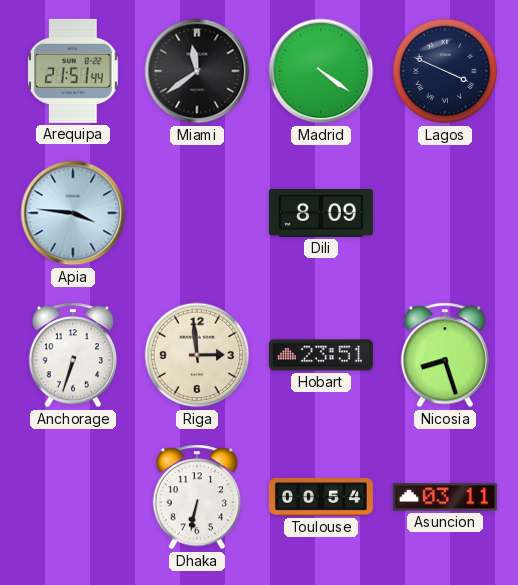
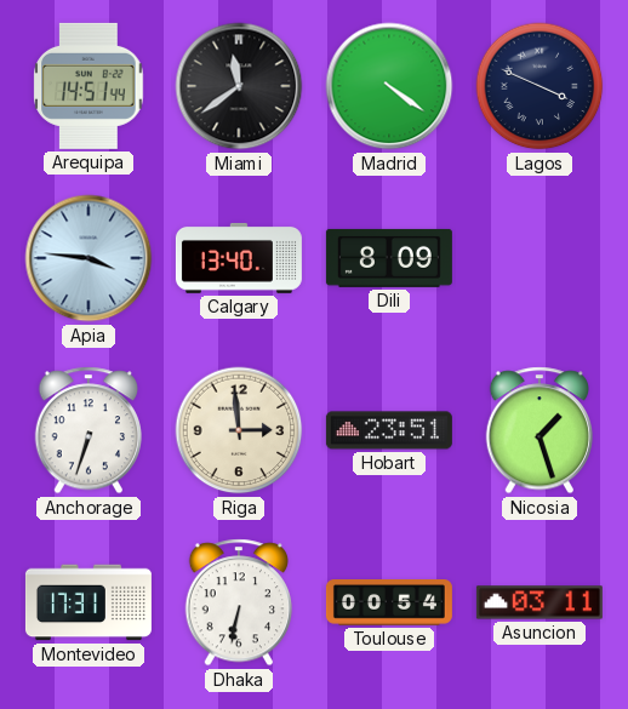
Arequipa: 21:51 -> 14:51
Calgary: none -> 13:40
Nicosia: 8:27 -> 1:27
Montevideo: none -> 17:31
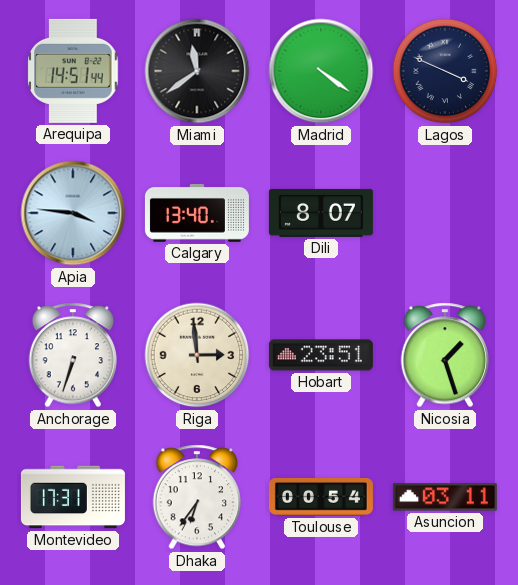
Dili: 8:09 -> 8:07
Dhaka: 6:32 -> 6:36
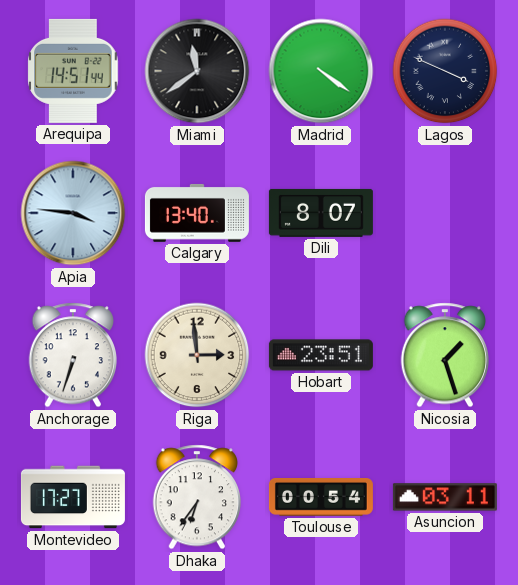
Montevideo: 17:31 -> 17:27
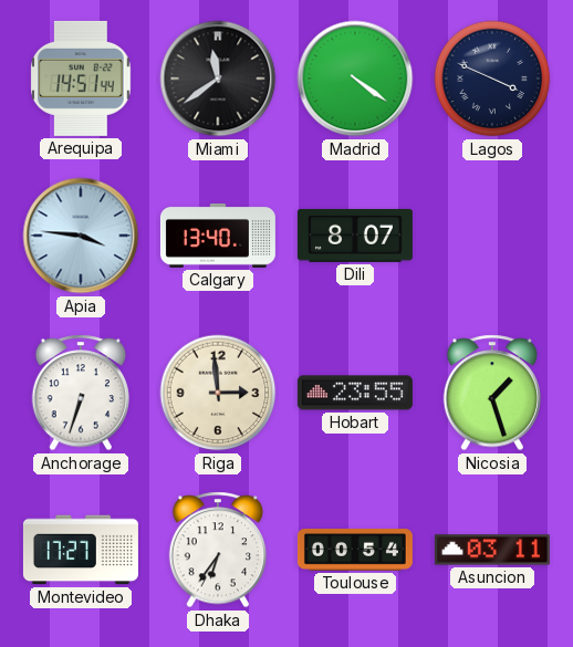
Hobart: 23:51 -> 23:55
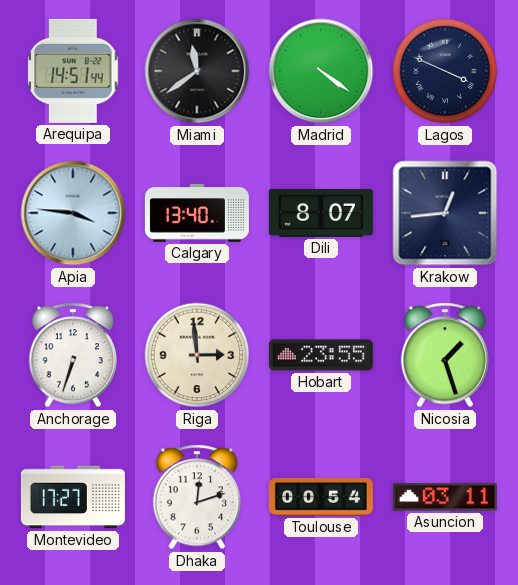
Krakow: none -> 12:44
Dhaka: 6:36 -> 12:12
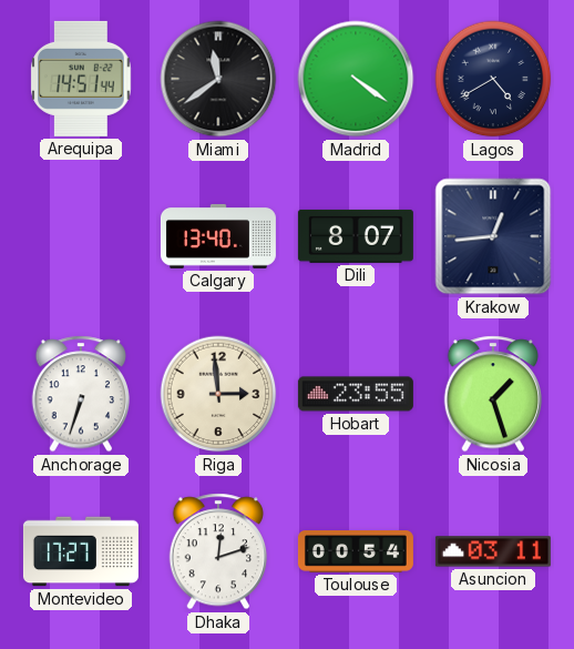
Lagos: 3:49 -> 4:40
Apia: 3:46 -> none
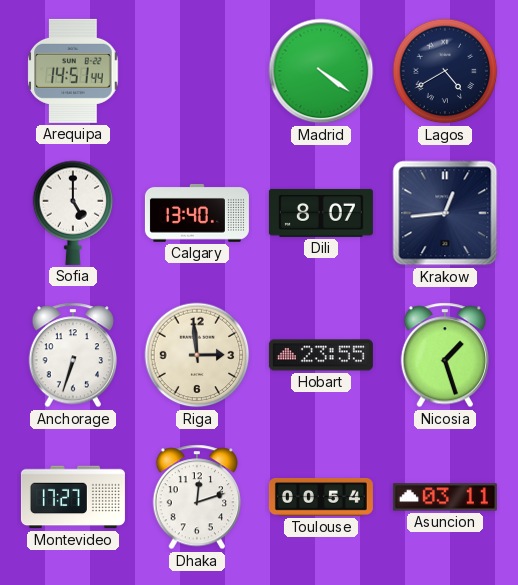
Miami: 11:39 -> none
Sofia: none -> 5:00
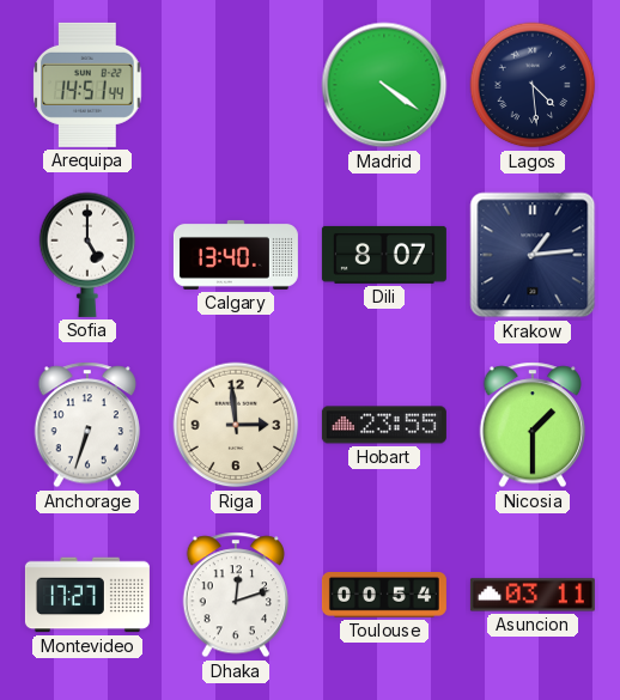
Lagos: 4:40 -> 4:29
Krakow: 12:44 -> 1:14
Nicosia: 1:27 -> 1:30
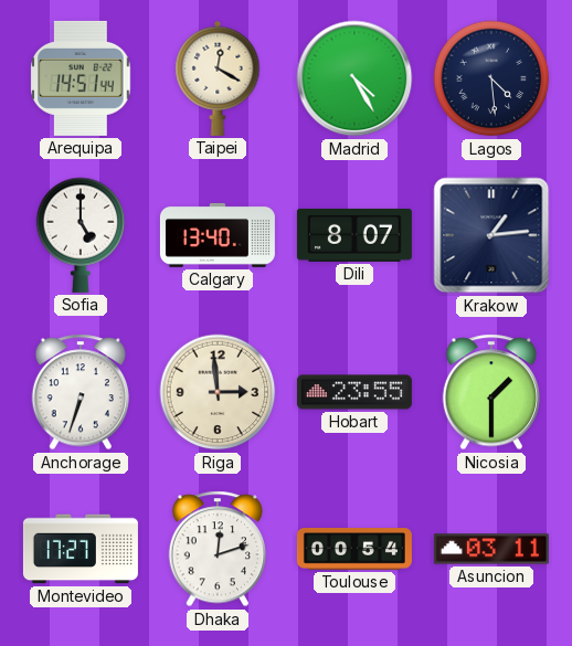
Taipei: none -> 12:20
Madrid: 4:21 -> 4:25
